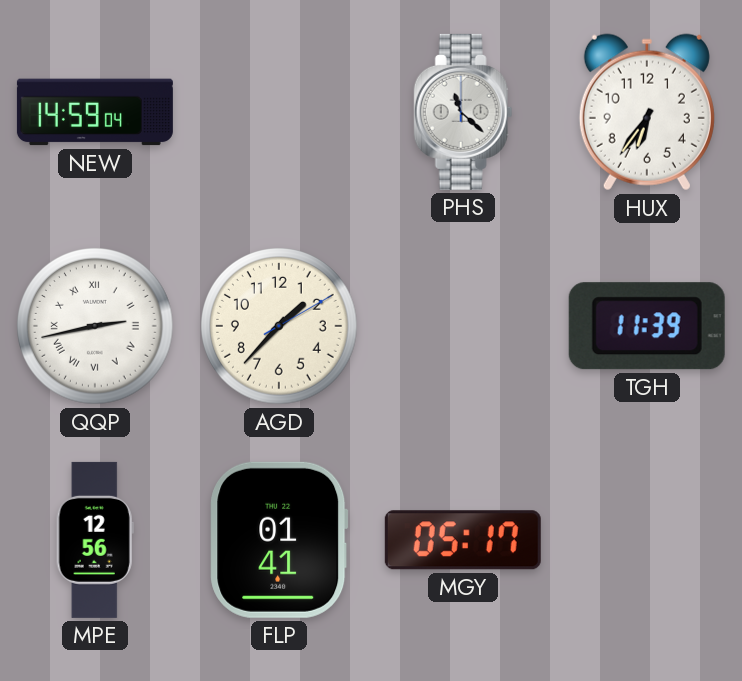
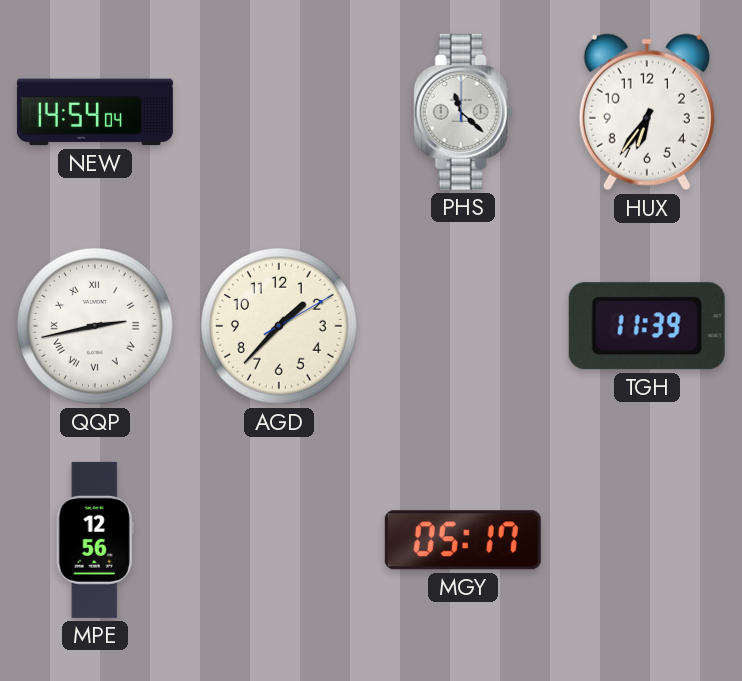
NEW: 14:59 -> 14:54
FLP: 01:41 -> none
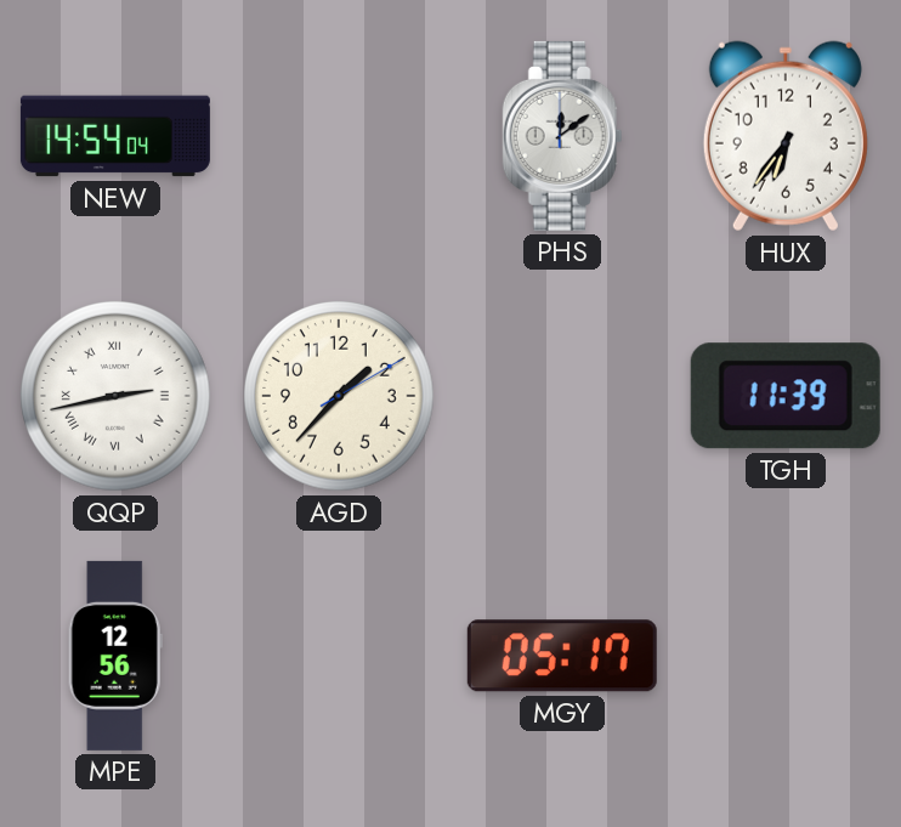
PHS: 11:22 -> 12:09
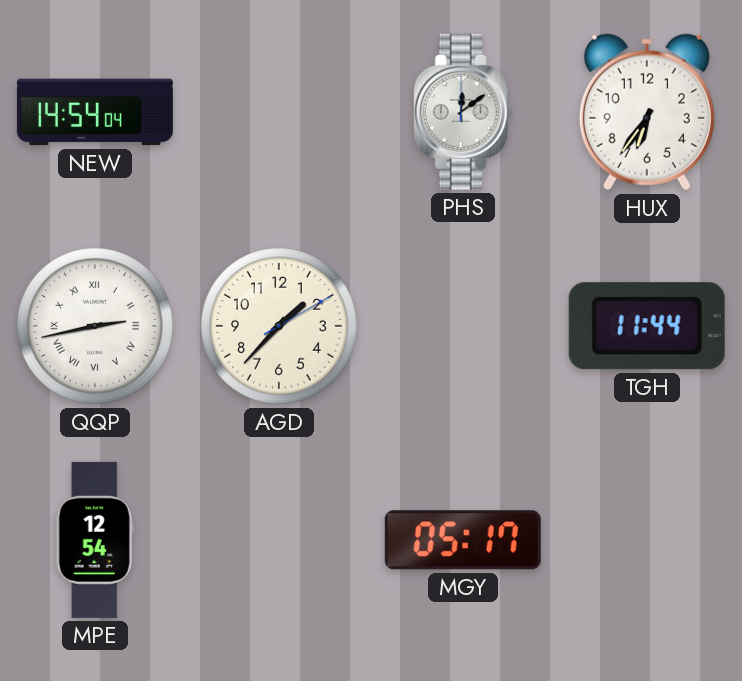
TGH: 11:39 -> 11:44
MPE: 12:56 -> 12:54
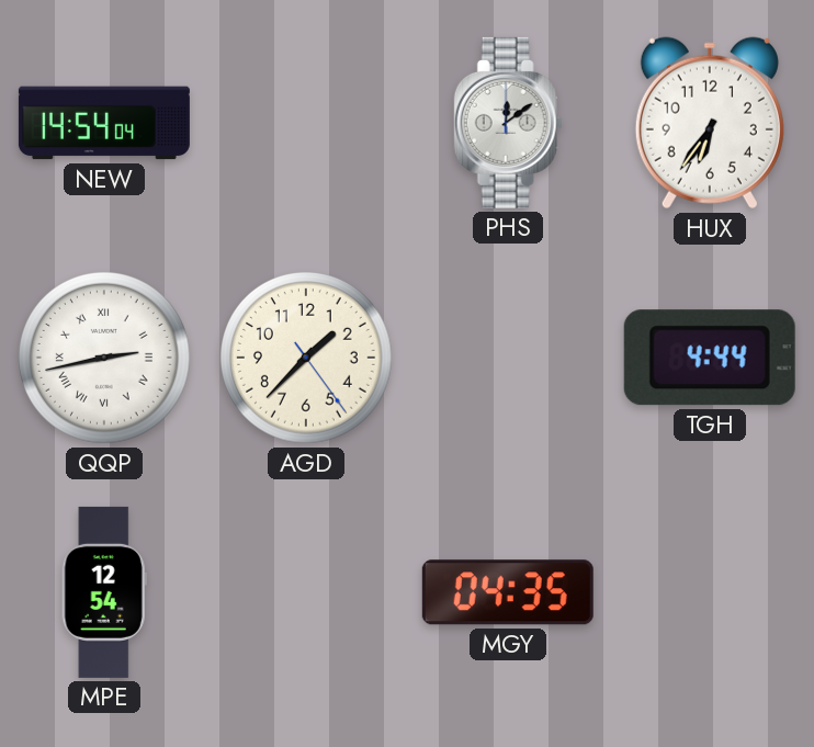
AGD: 1:37:10 -> 1:37:24
TGH: 11:44 -> 4:44
MGY: 05:17 -> 04:35
